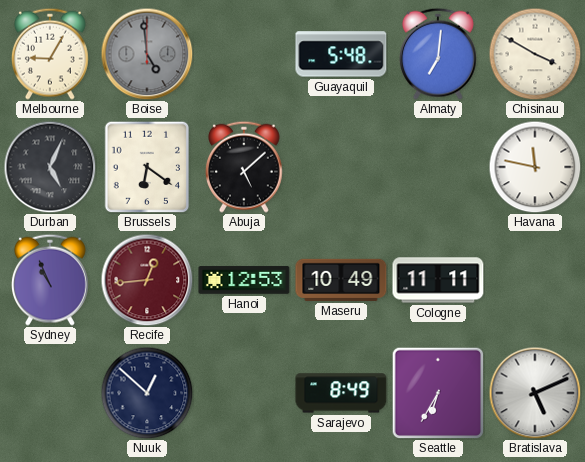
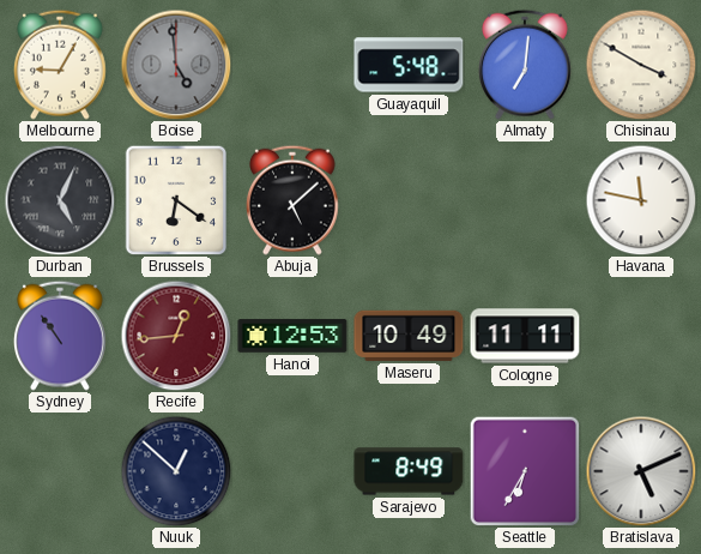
Sydney: 10:56 -> 10:54
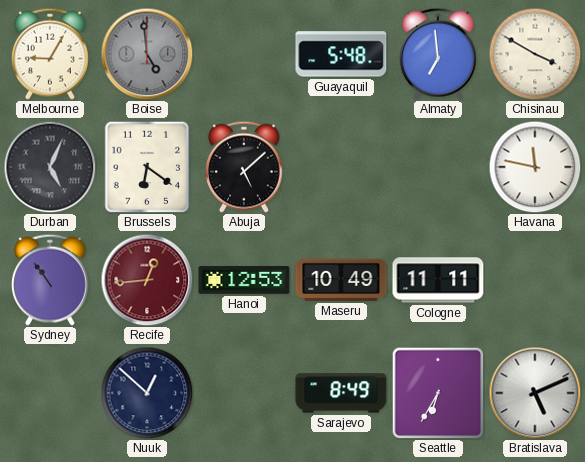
Almaty: 7:01 -> 6:59
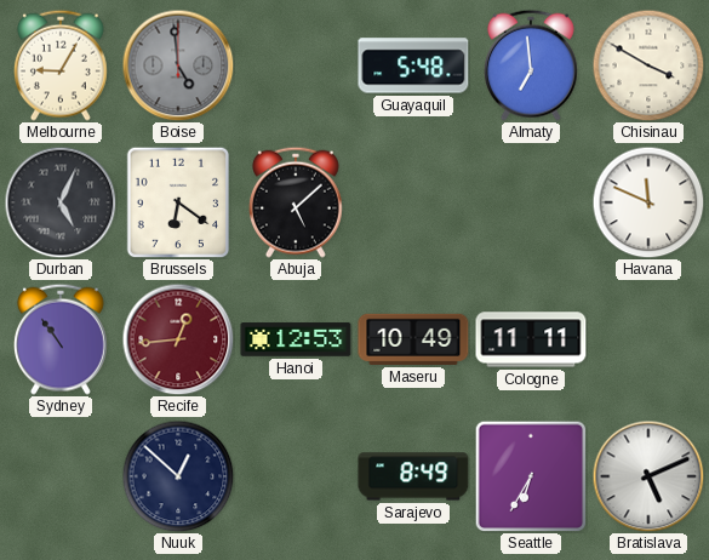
Havana: 11:47 -> 11:49
